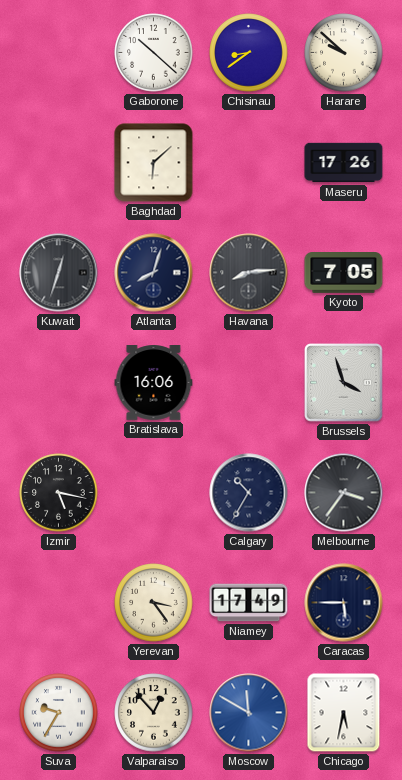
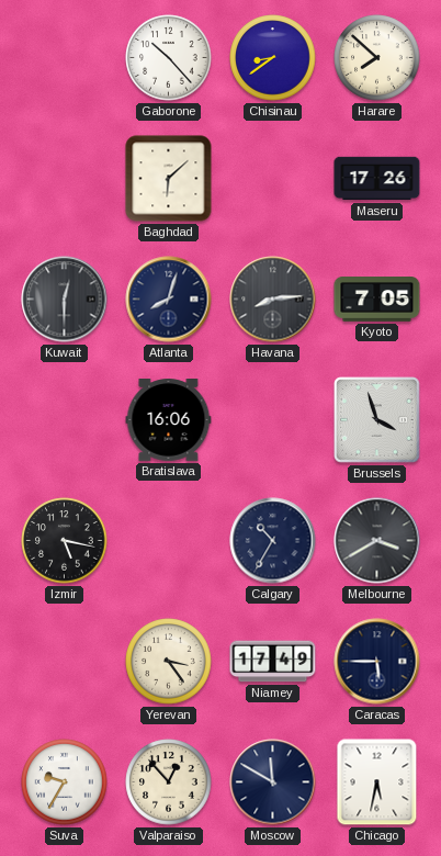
Gaborone: 10:22 -> 10:23
Harare: 9:52 -> 7:52
Kuwait: 12:33 -> 12:30
Melbourne: 3:36 -> 3:40
Moscow dial: blue -> navy
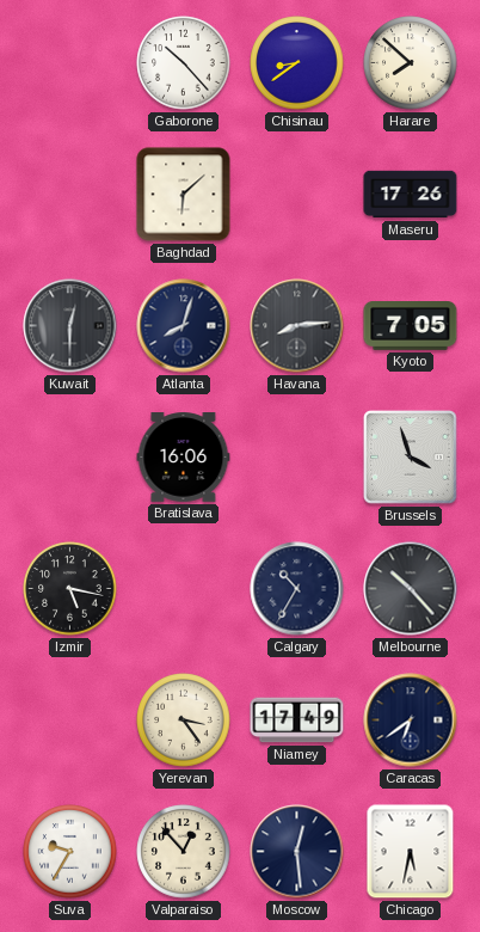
Melbourne: 3:40 -> 10:23
Caracas: 5:45 -> 6:39
Moscow: 11:50 -> 12:29
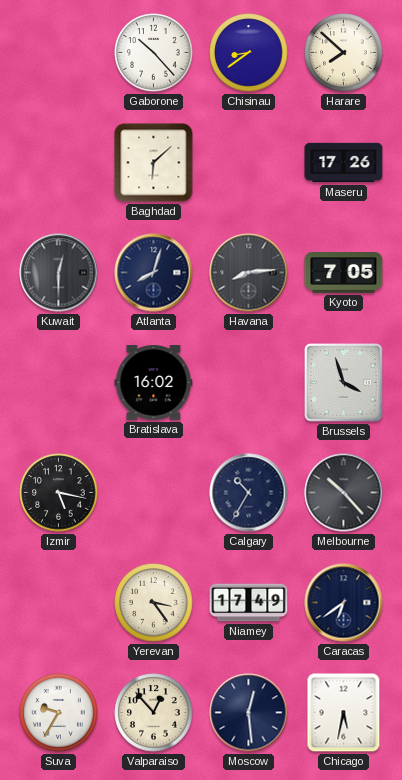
Bratislava: 16:06 -> 16:02
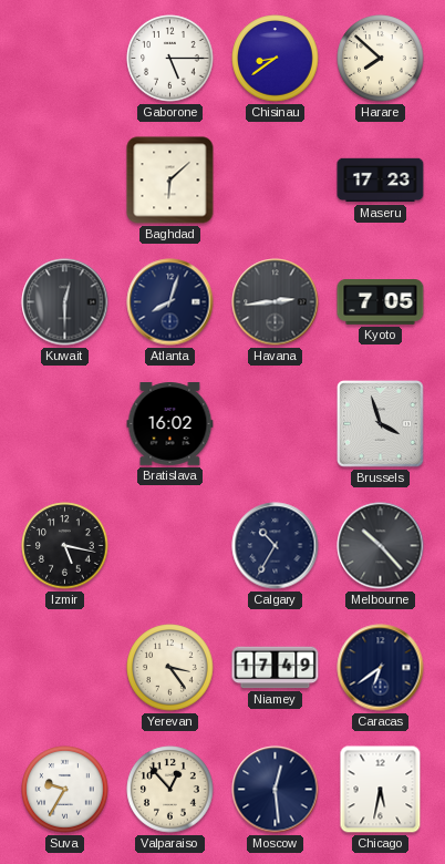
Gaborone: 10:23 -> 5:15
Maseru: 17:26 -> 17:23
Havana: 8:14 -> 2:44
